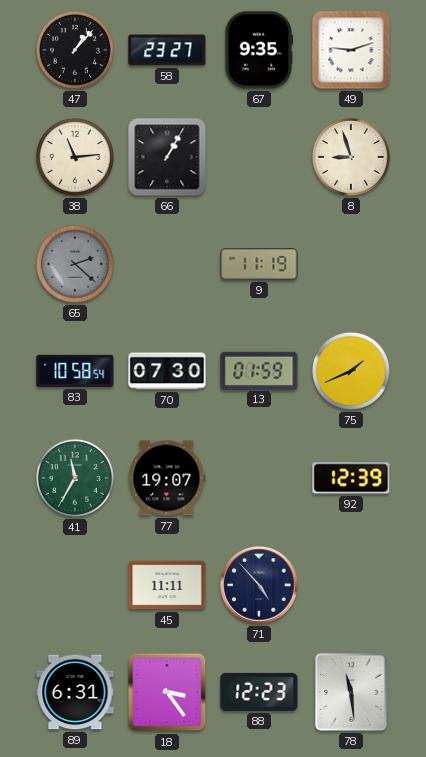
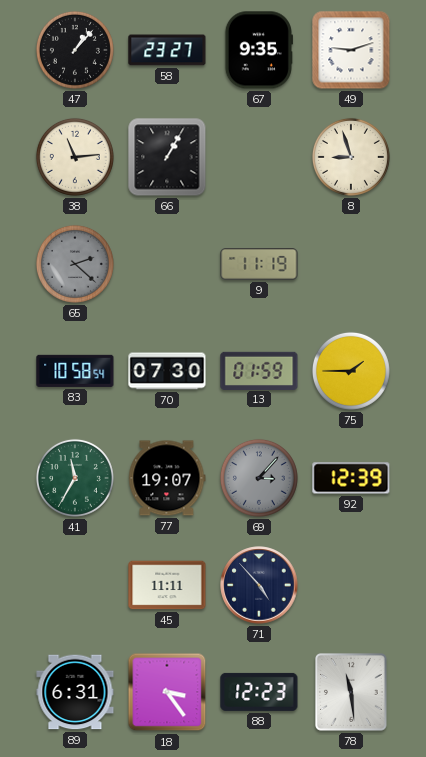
75: 1:41 -> 1:45
69: none -> 3:07
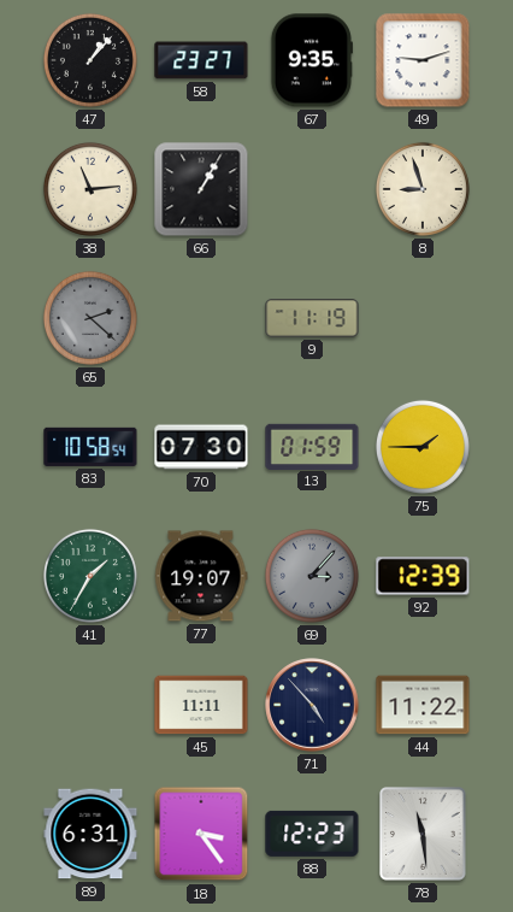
41: 11:35 -> 1:35
44: none -> 11:22
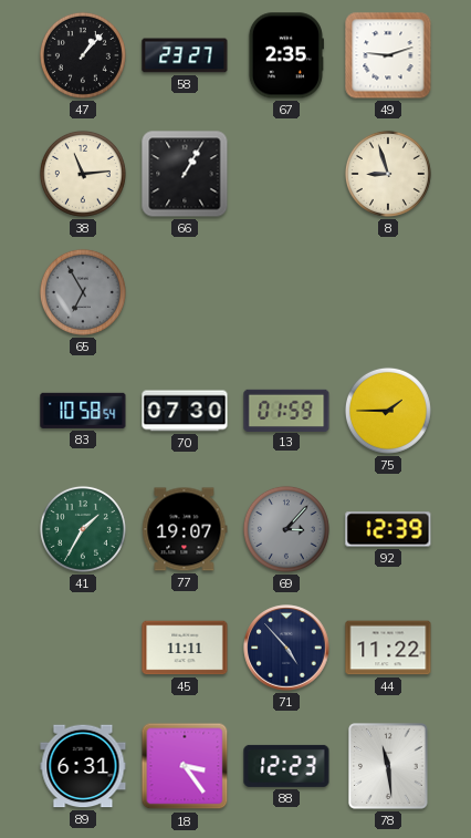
67: 9:35 -> 2:35
65: 2:22 -> 6:55
9: 11:19 -> none
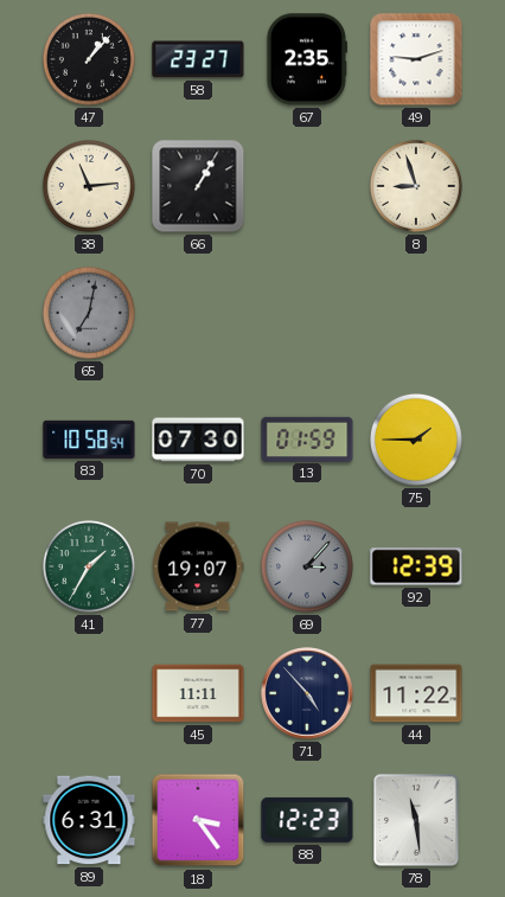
65: 6:55 -> 7:02
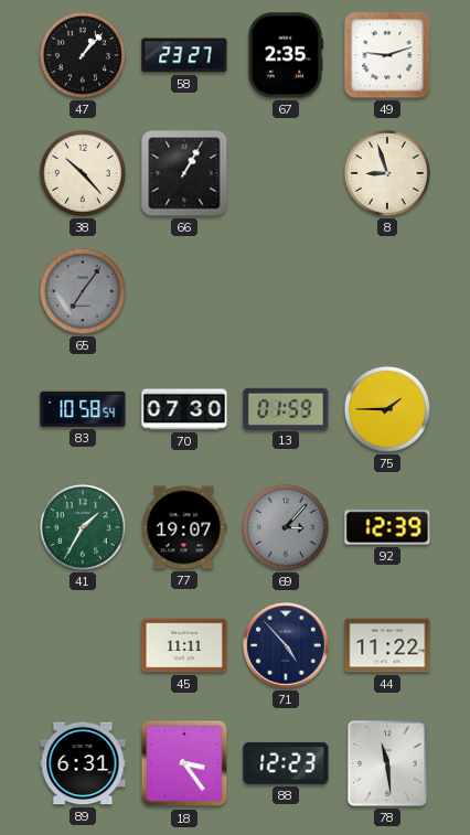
38: 11:14 -> 10:23
65: 7:02 -> 7:06
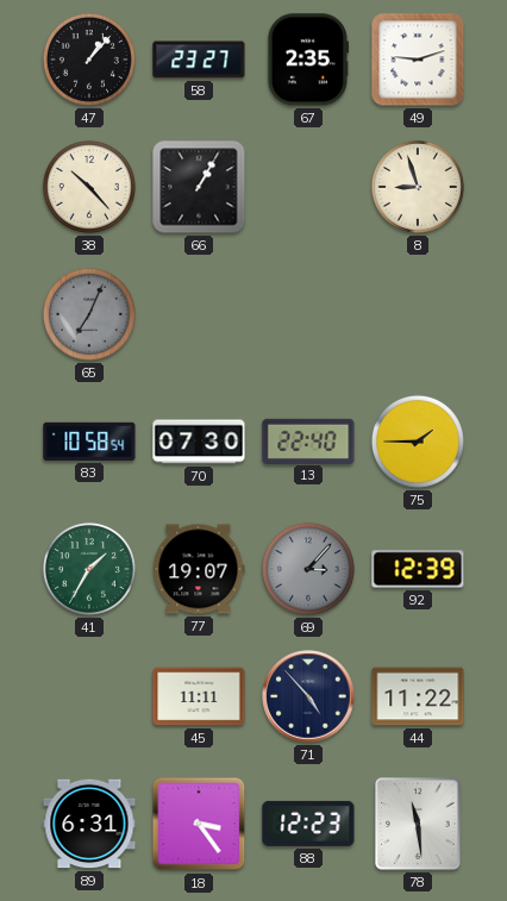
65: 7:06 -> 7:04
13: 01:59 -> 22:40
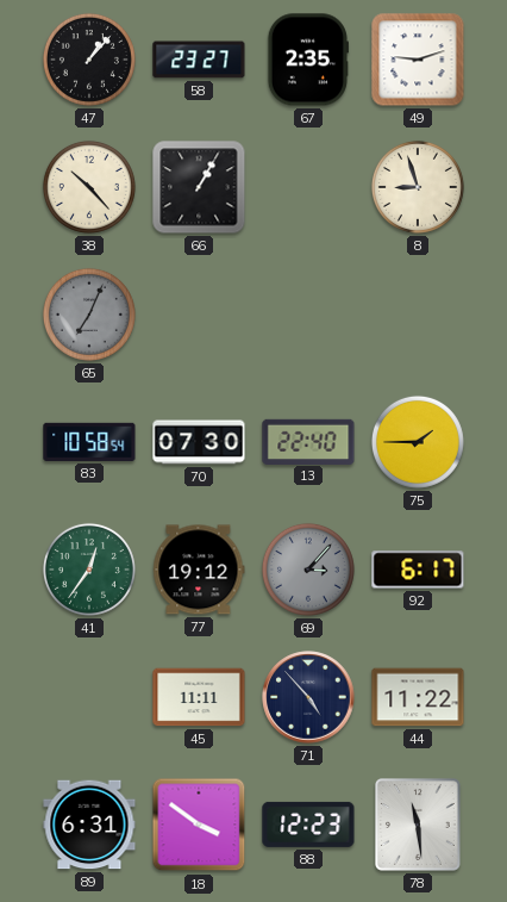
41: 1:35 -> 12:36
77: 19:07 -> 19:12
92: 12:39 -> 6:17
18: 3:24 -> 3:51
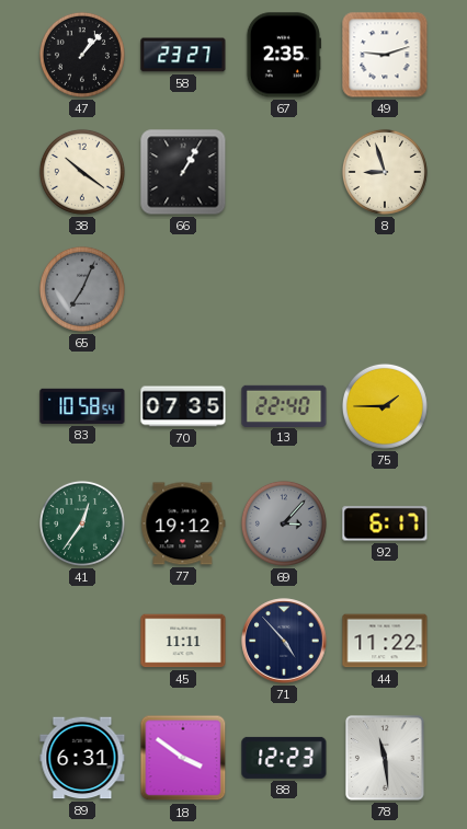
38: 10:23 -> 10:21
70: 07:30 -> 07:35
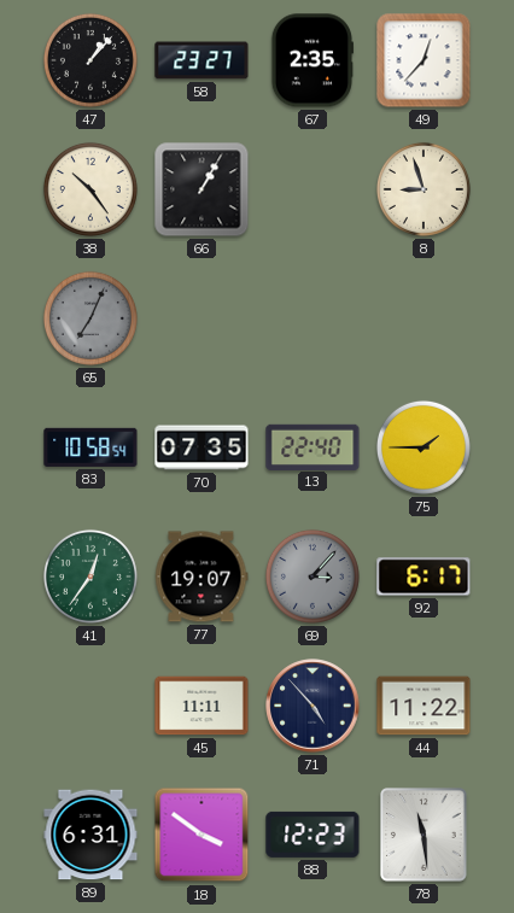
49: 9:12 -> 12:37
38: 10:21 -> 10:24
77: 19:12 -> 19:07
